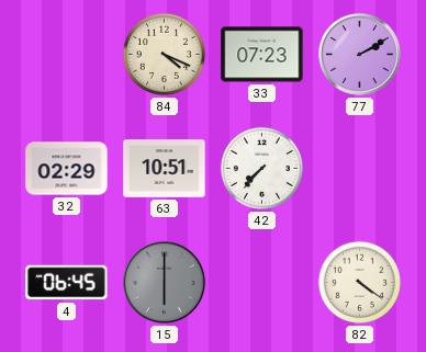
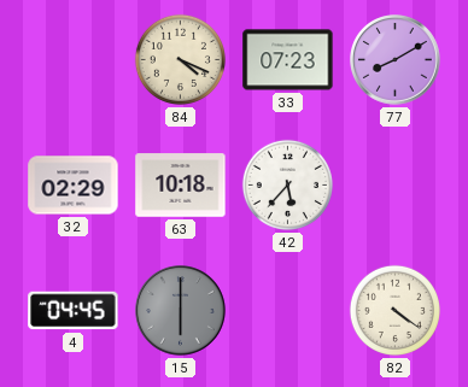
77: 2:10 -> 8:10
63: 10:51 -> 10:18
42: 7:37 -> 5:37
4: 06:45 -> 04:45
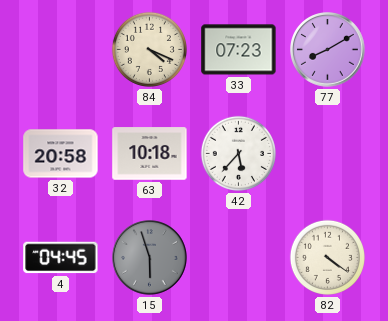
32: 02:29 -> 20:58
15: 6:00 -> 5:57
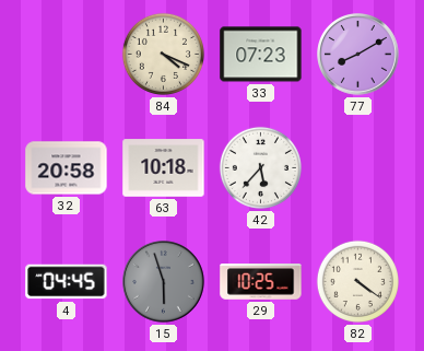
29: none -> 10:25
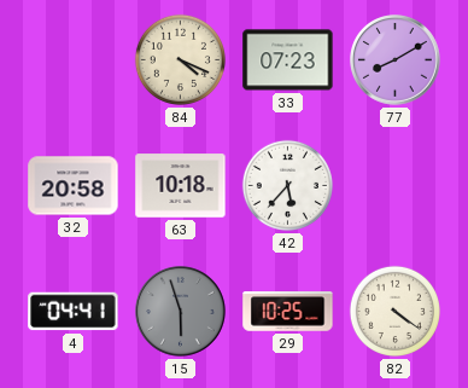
4: 04:45 -> 04:41
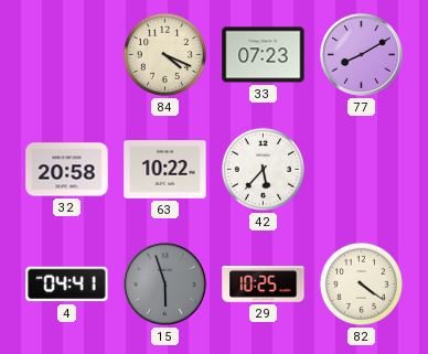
63: 10:18 -> 10:22
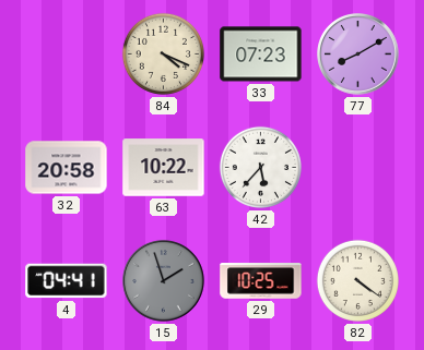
15: 5:57 -> 1:57
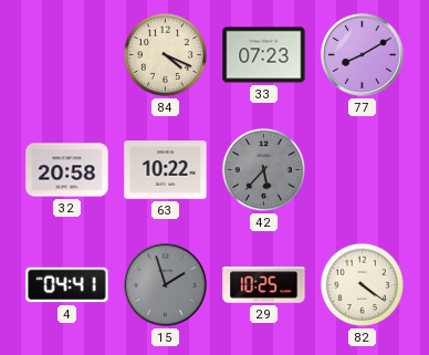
42 dial: white -> grey
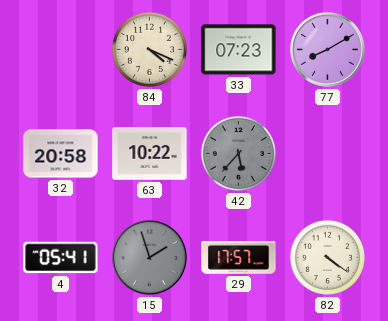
4: 04:41 -> 05:41
29: 10:25 -> 17:57
